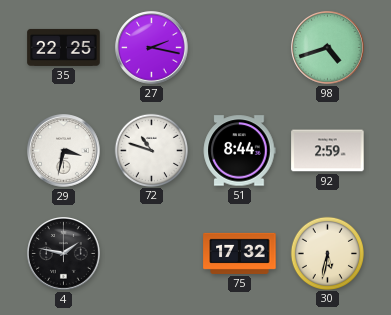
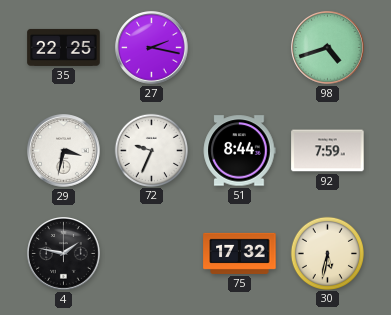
72: 10:48 -> 9:34
92: 2:59 -> 7:59
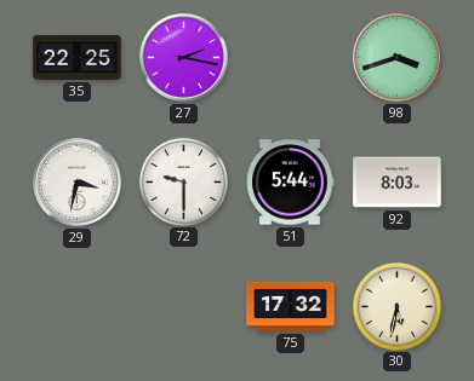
98: 4:42 -> 3:42
72: 9:34 -> 9:30
51: 8:44 -> 5:44
92: 7:59 -> 8:03
4: 1:47 -> none
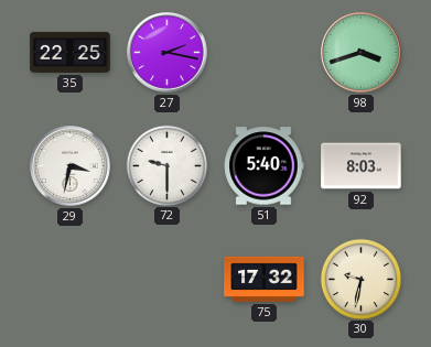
51: 5:44 -> 5:40
30: 5:32 -> 9:32
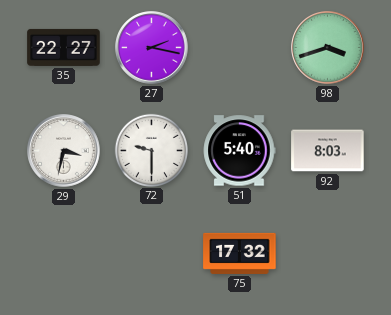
35: 22:25 -> 22:27
30: 9:32 -> none
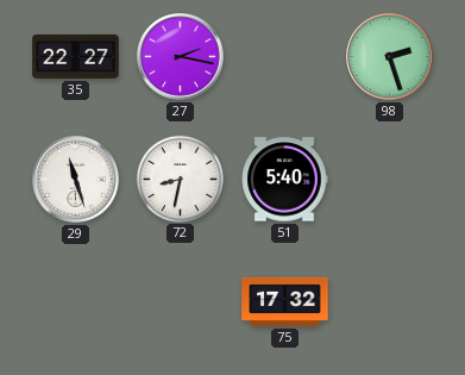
98: 3:42 -> 2:27
29: 3:32 -> 11:27
72: 9:30 -> 8:32
92: 8:03 -> none
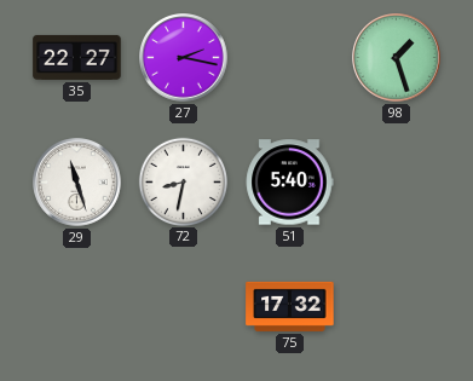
98: 2:27 -> 1:27
